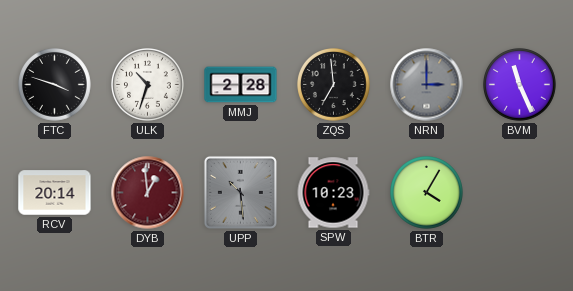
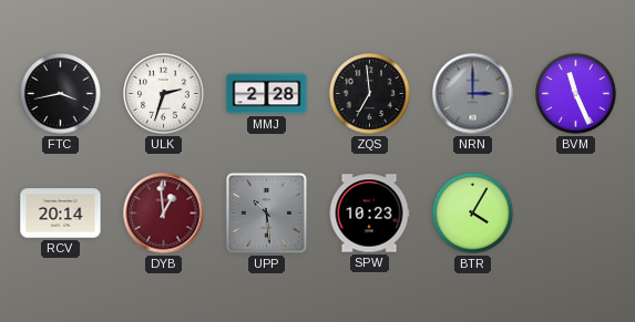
FTC: 3:48 -> 3:43
ULK: 10:33 -> 2:33
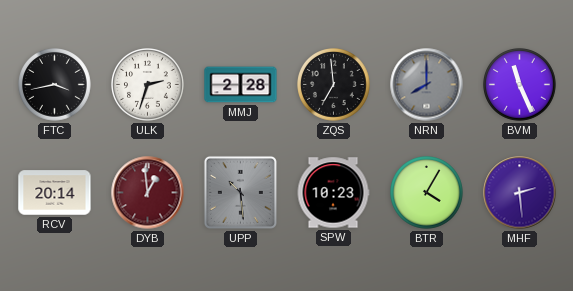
NRN: 3:00 -> 8:00
MHF: none -> 2:29
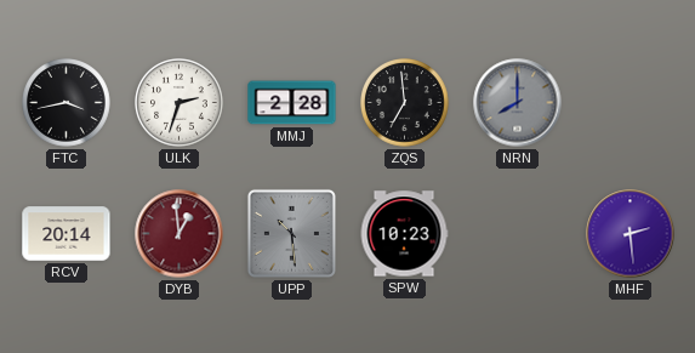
BVM: 11:26 -> none
BTR: 4:05 -> none
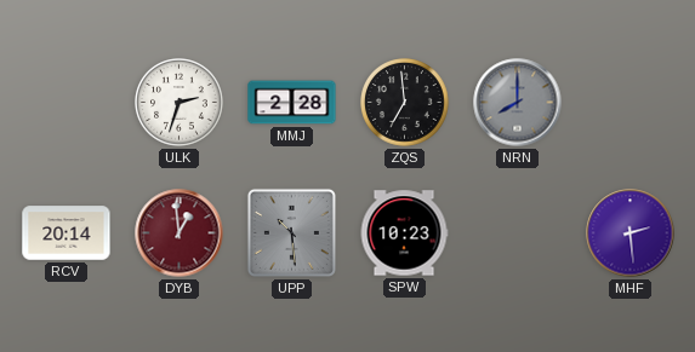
FTC: 3:43 -> none
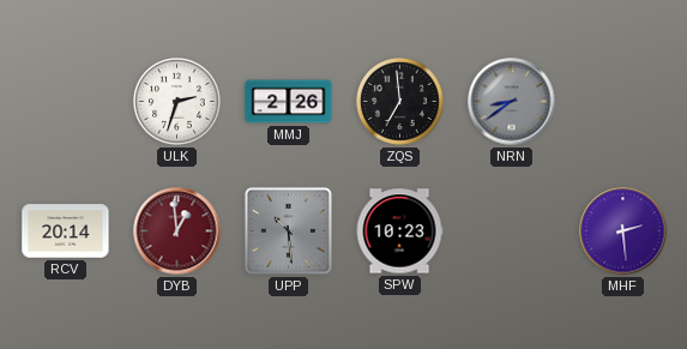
MMJ: 2:28 -> 2:26
NRN: 8:00 -> 8:39
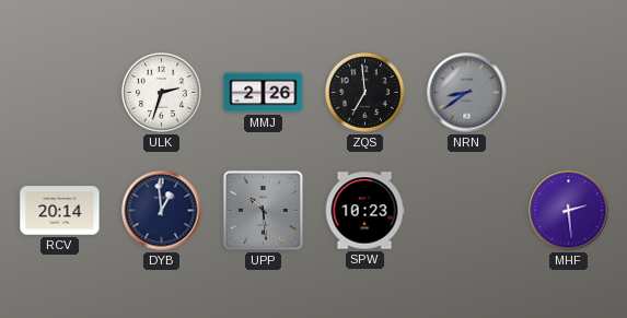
DYB dial: burgundy -> navy
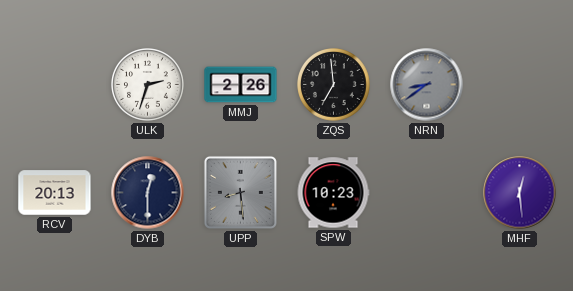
RCV: 20:14 -> 20:13
DYB: 12:59 -> 12:30
UPP: 10:29 -> 8:29
MHF: 2:29 -> 12:29
